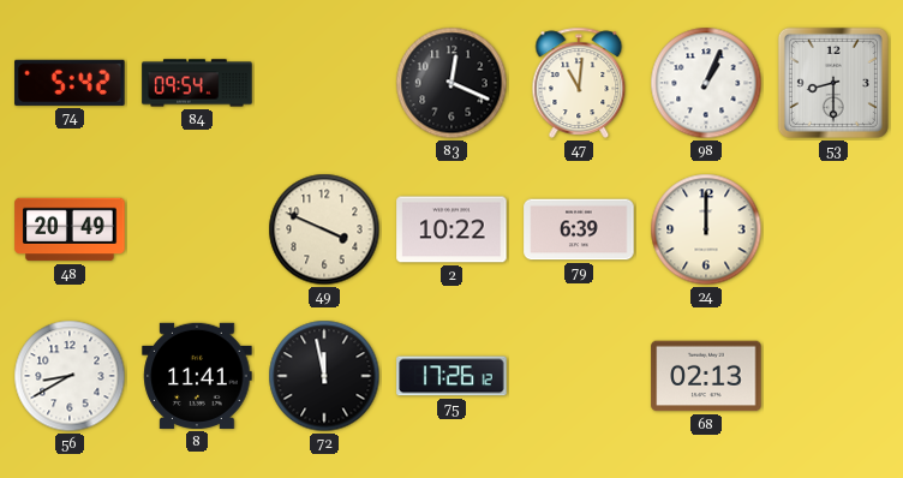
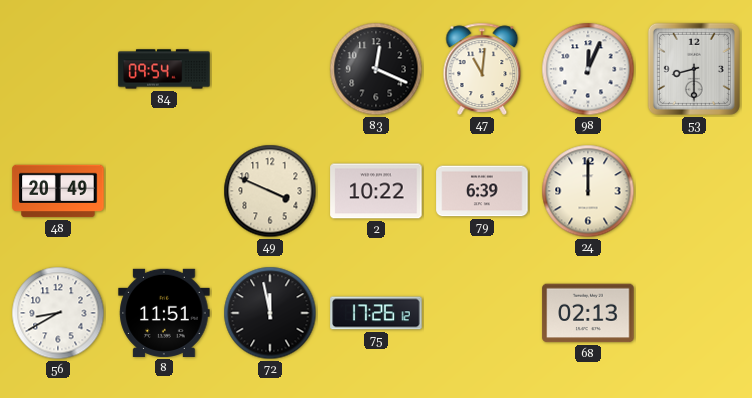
74: 5:42 -> none
98: 1:04 -> 12:04
8: 11:41 -> 11:51
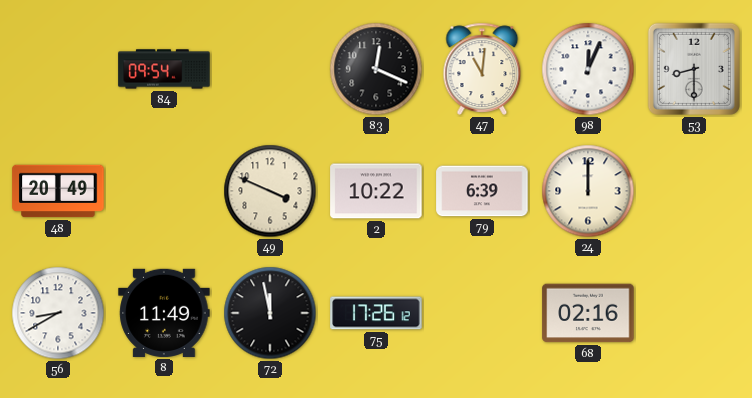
8: 11:51 -> 11:49
68: 02:13 -> 02:16
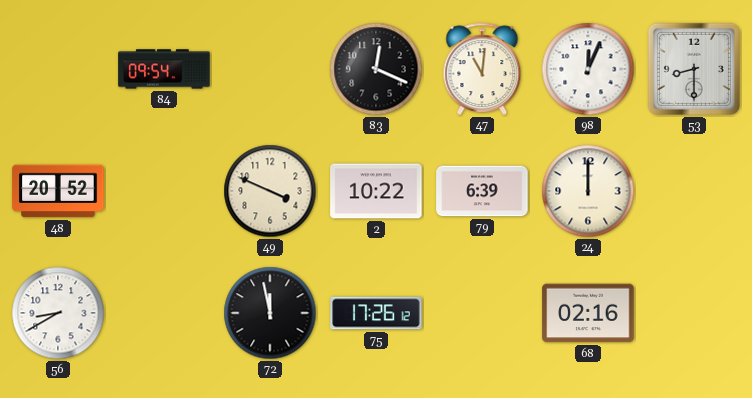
48: 20:49 -> 20:52
8: 11:49 -> none
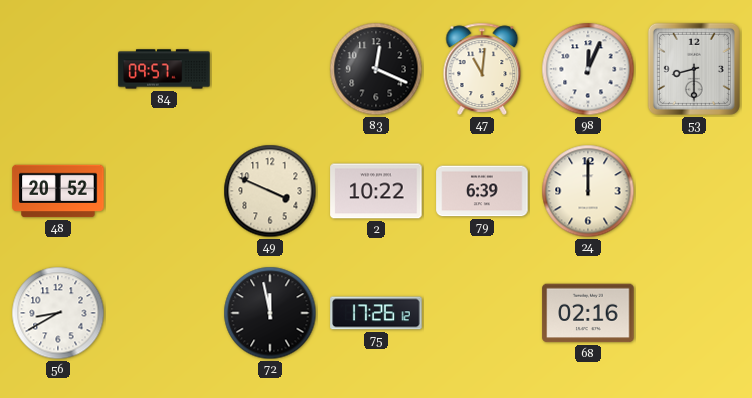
84: 09:54 -> 09:57
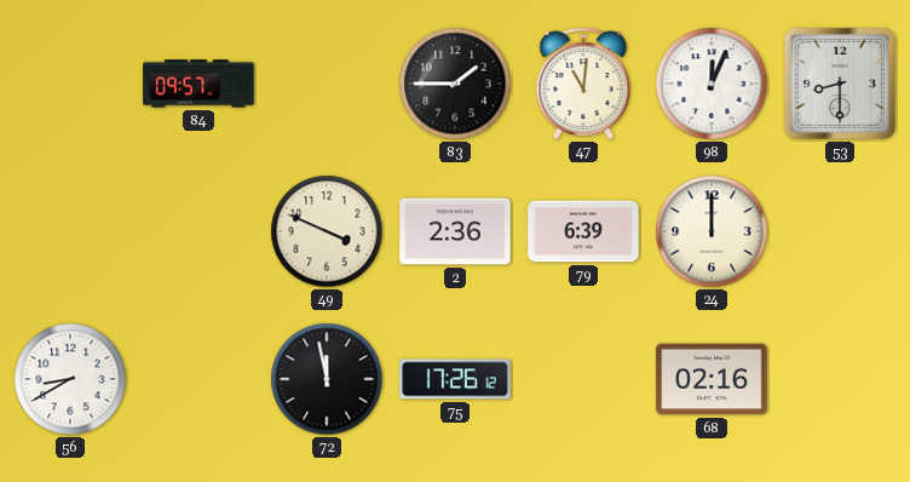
83: 12:19 -> 1:45
48: 20:52 -> none
2: 10:22 -> 2:36
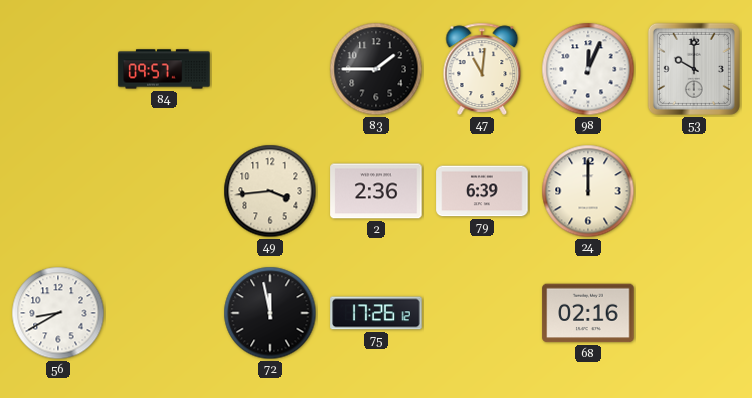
53: 8:30 -> 10:00
49: 3:49 -> 3:44
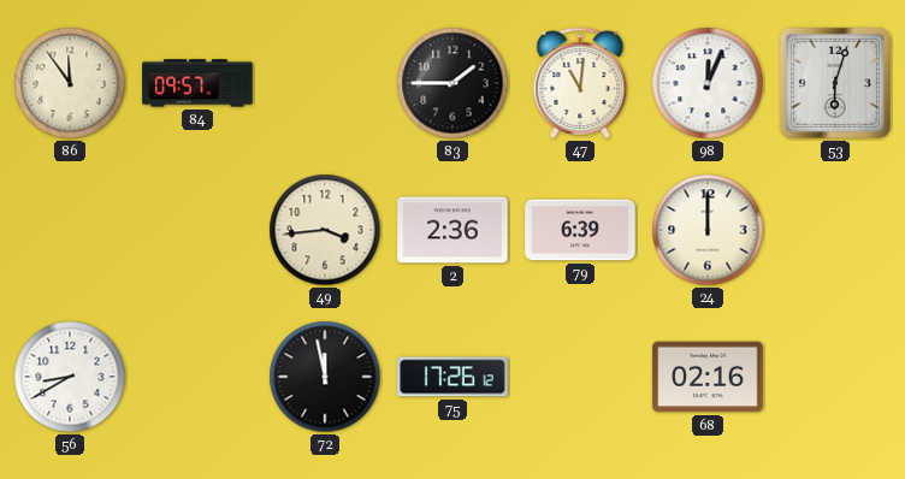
86: none -> 11:54
53: 10:00 -> 6:03
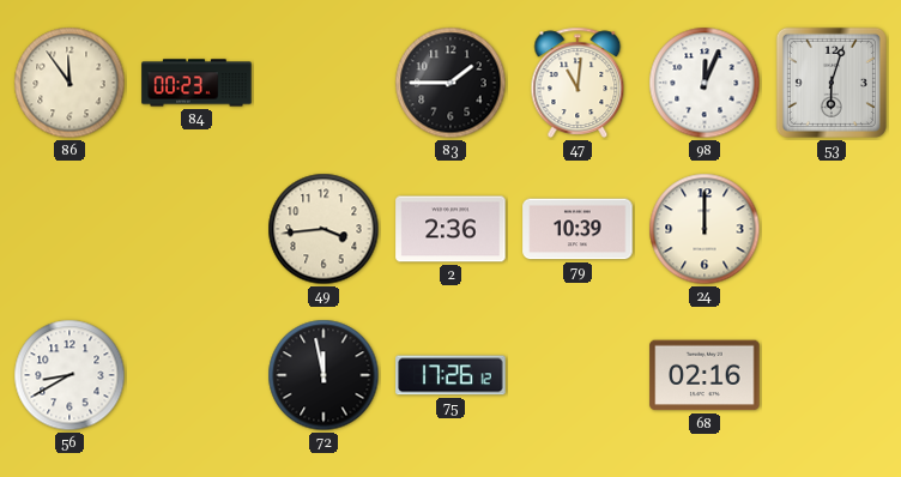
84: 09:57 -> 00:23
79: 6:39 -> 10:39
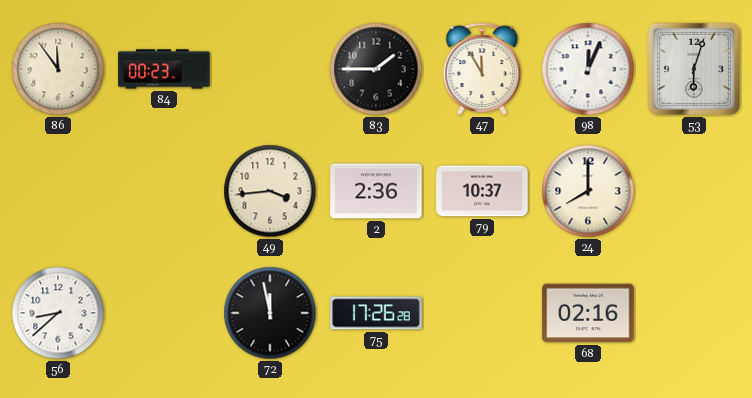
47: 11:01 -> 11:55
79: 10:39 -> 10:37
24: 12:00 -> 8:00
56: 8:40 -> 8:38
75: 17:26:12 -> 17:26:28
